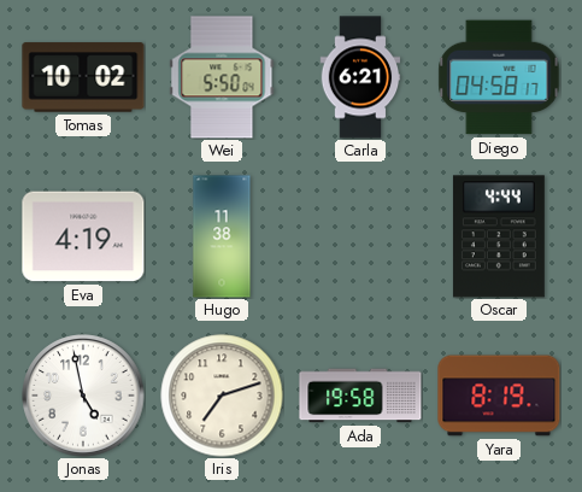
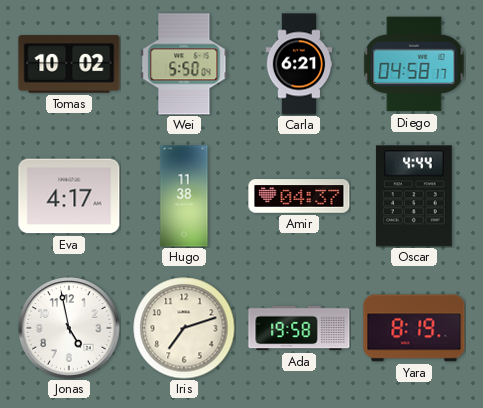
Eva: 4:19 -> 4:17
Amir: none -> 04:37
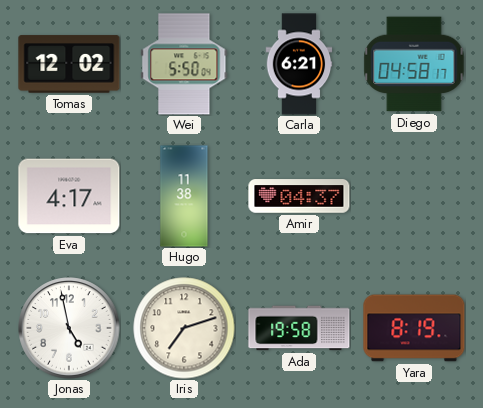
Tomas: 10:02 -> 12:02
Oscar: 4:44 -> none
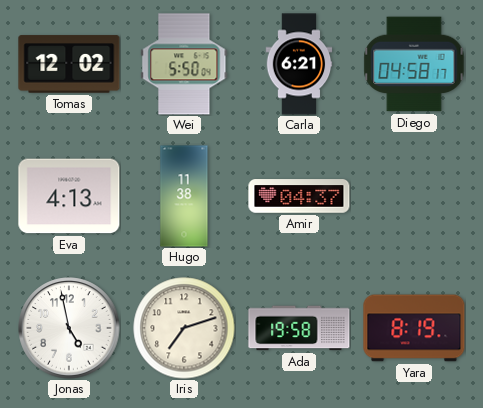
Eva: 4:17 -> 4:13
